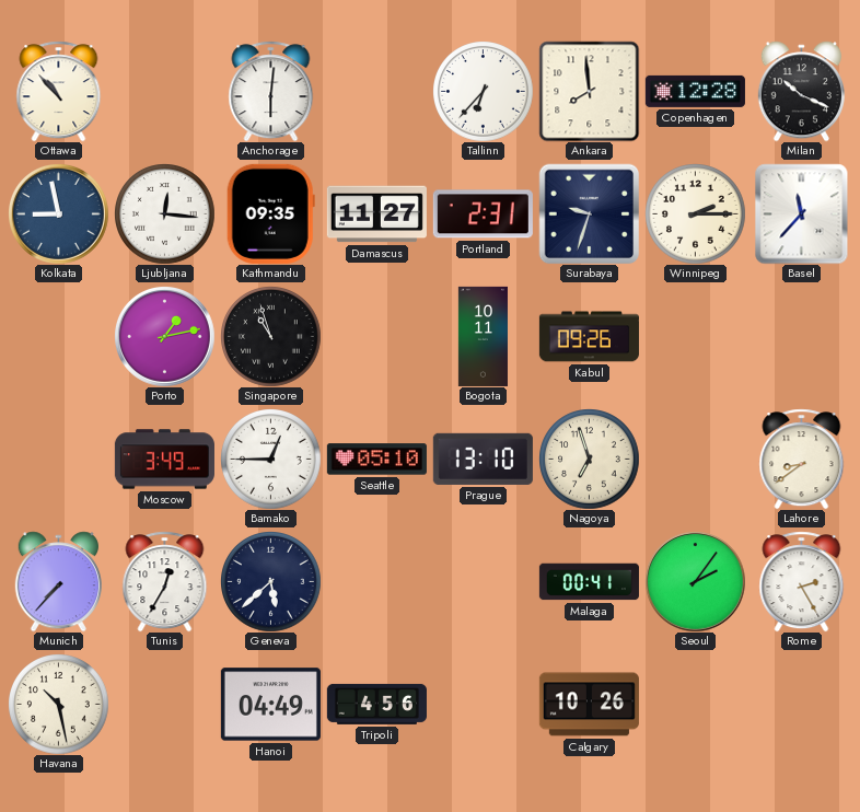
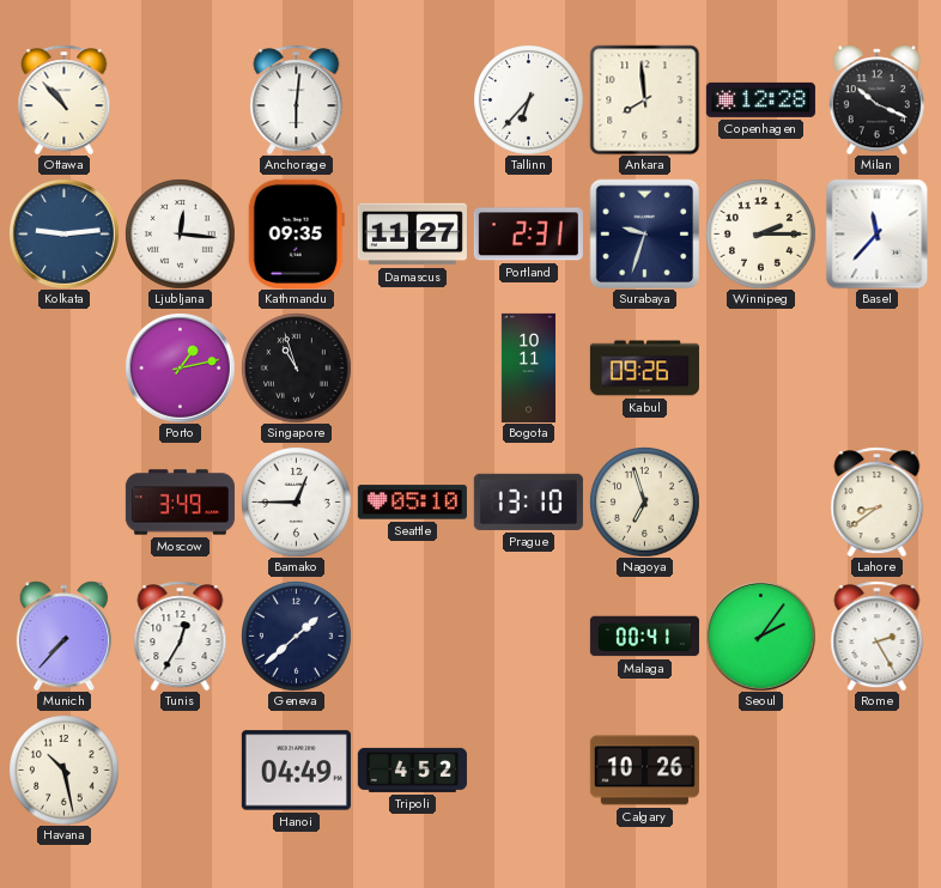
Kolkata: 8:58 -> 9:14
Geneva: 5:38 -> 1:38
Tripoli: 4:56 -> 4:52
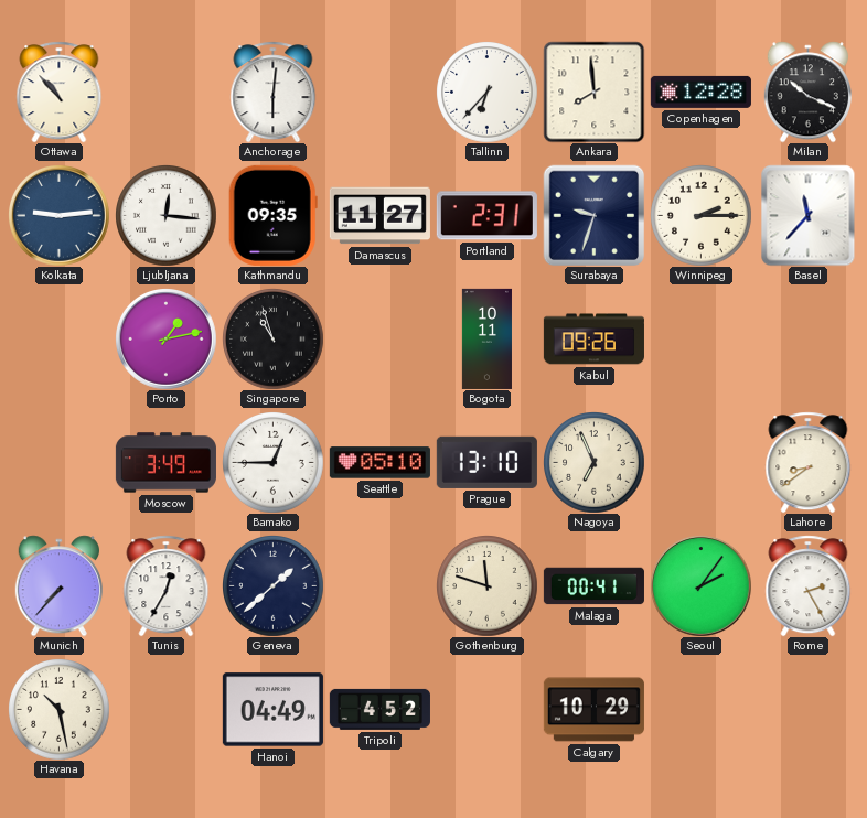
Nagoya: 6:57 -> 6:56
Gothenburg: none -> 11:48
Calgary: 10:26 -> 10:29
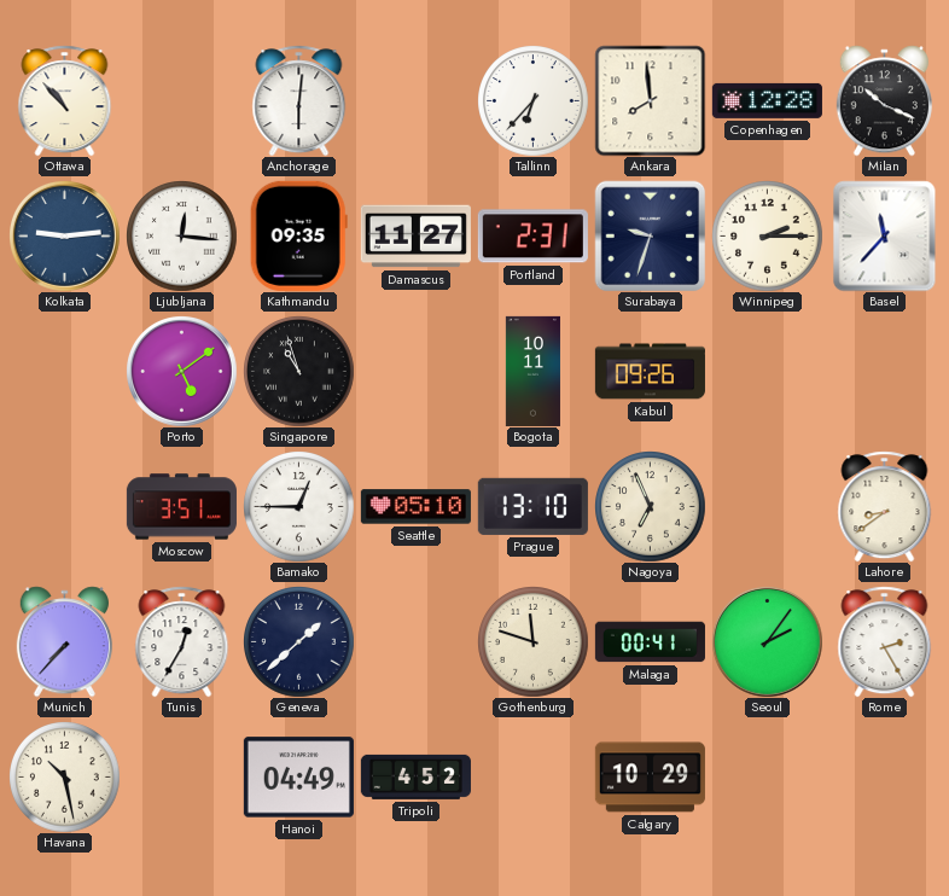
Porto: 1:13 -> 5:09
Moscow: 3:49 -> 3:51
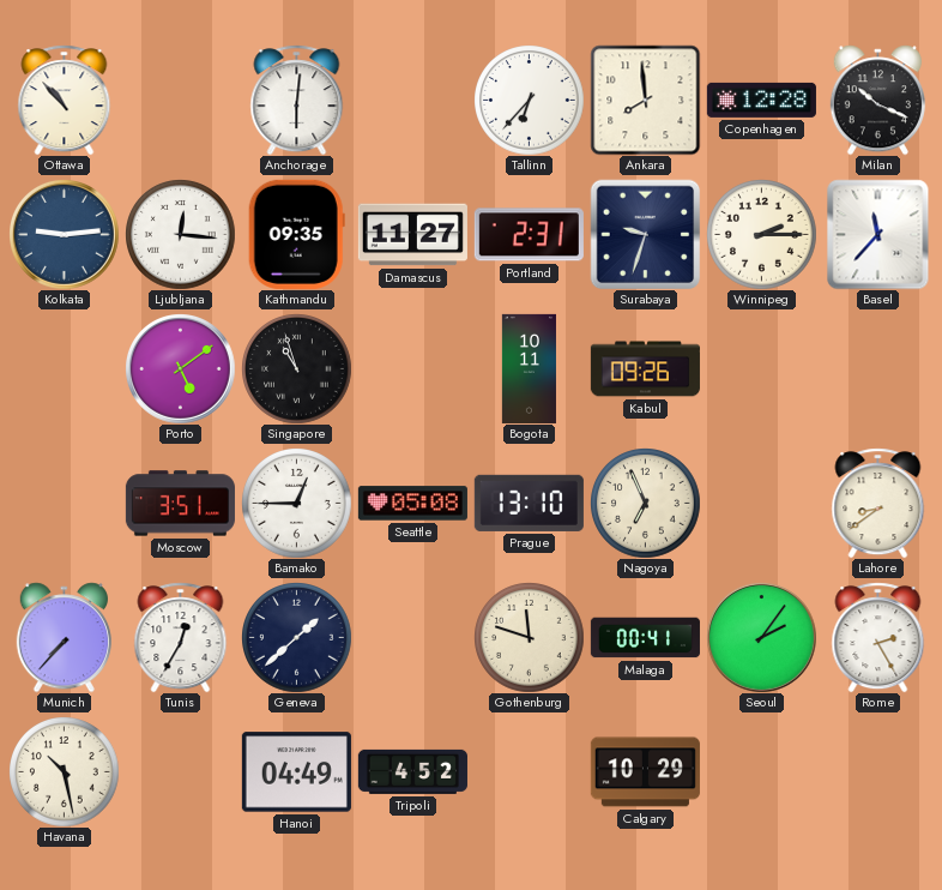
Seattle: 05:10 -> 05:08
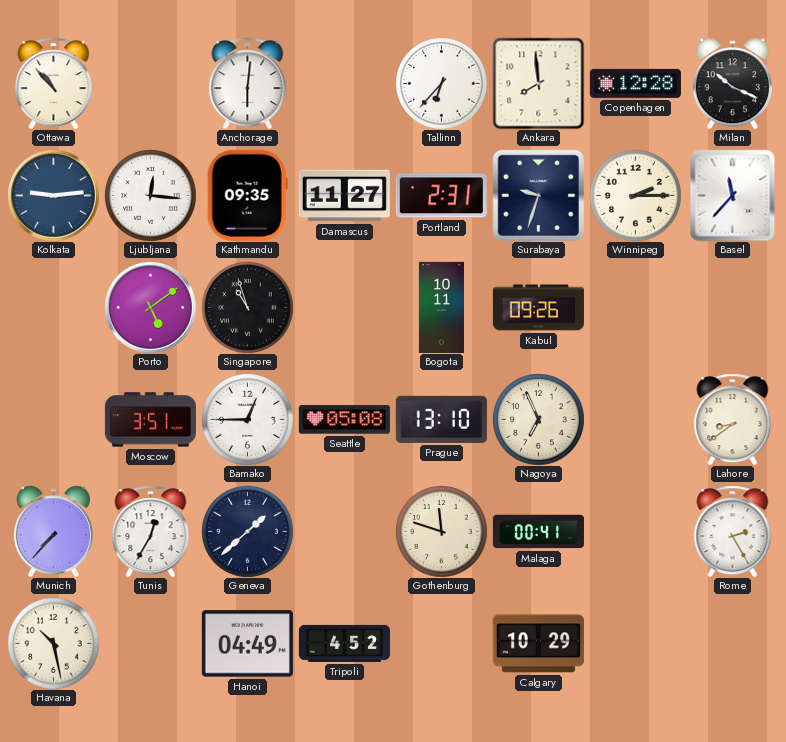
Seoul: 2:06 -> none
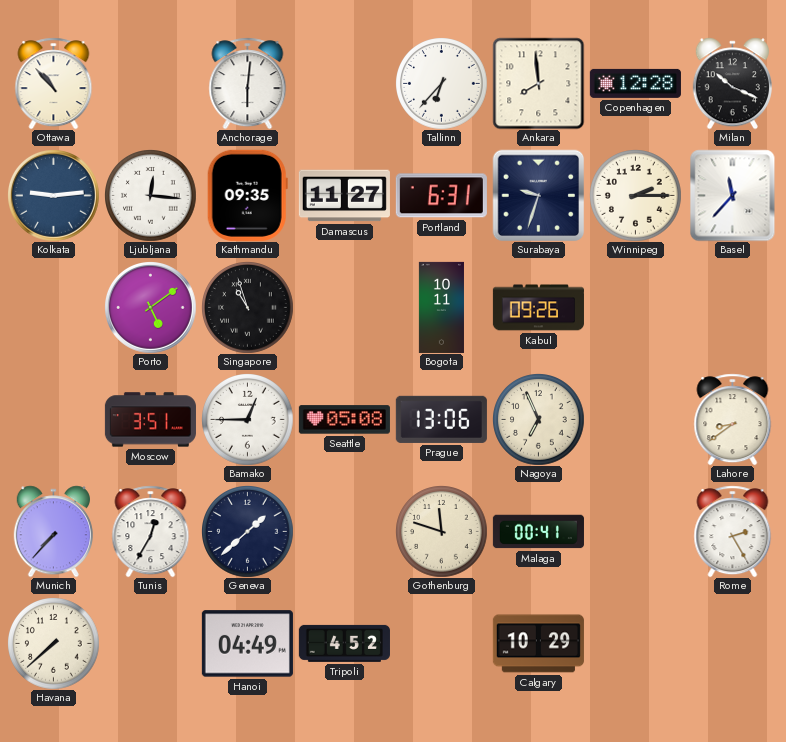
Portland: 2:31 -> 6:31
Prague: 13:10 -> 13:06
Havana: 10:28 -> 7:38
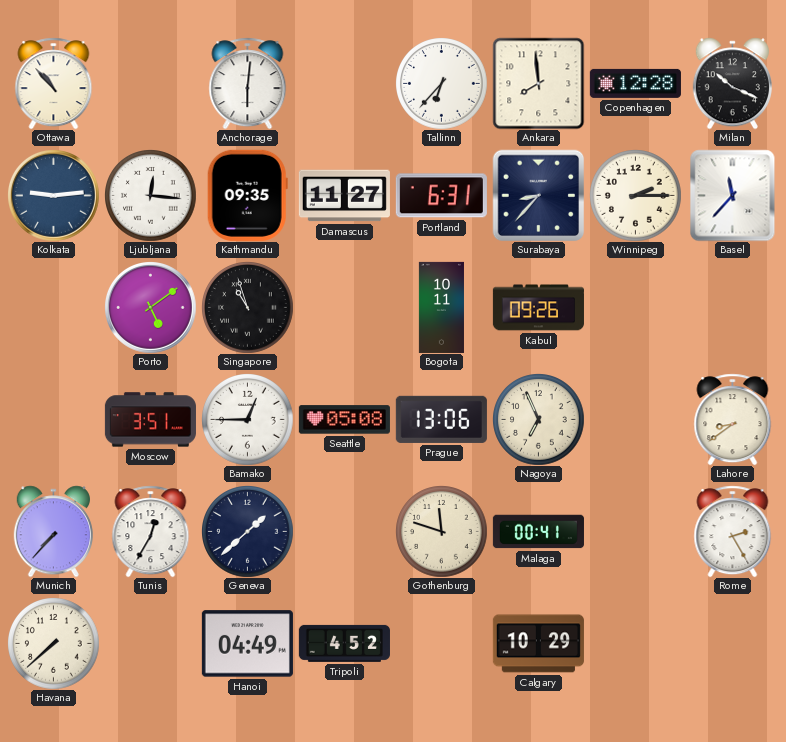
Surabaya: 9:33 -> 8:37
